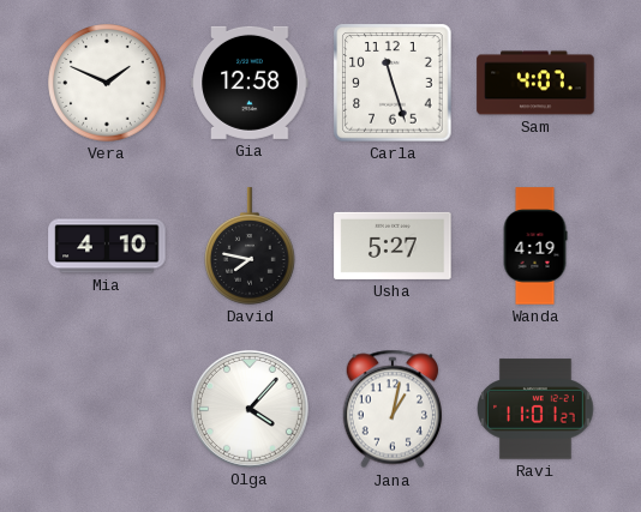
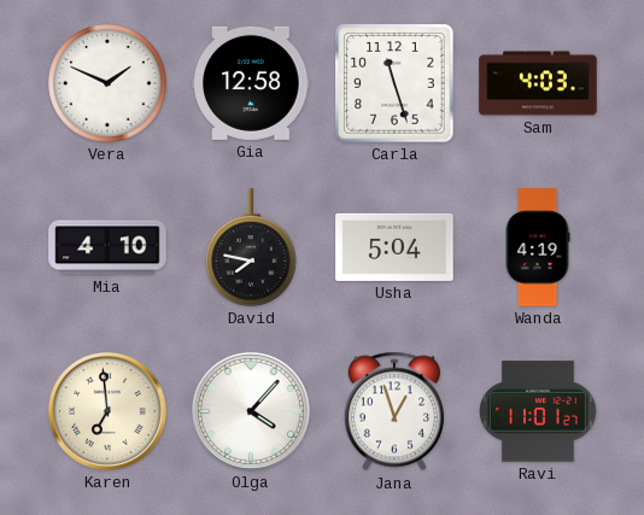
Sam: 4:07 -> 4:03
Usha: 5:27 -> 5:04
Karen: none -> 6:59
Jana: 1:02 -> 12:57
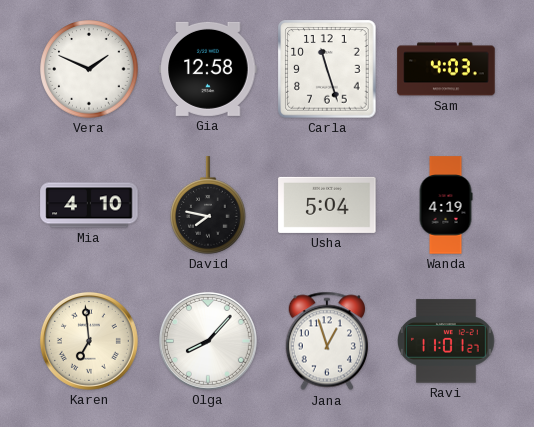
Olga: 4:07 -> 8:07
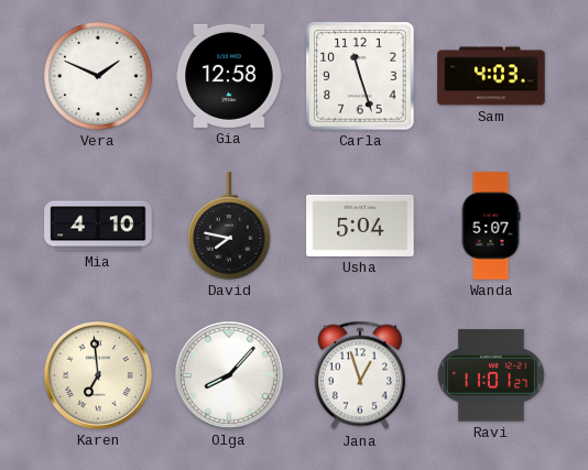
Wanda: 4:19 -> 5:07
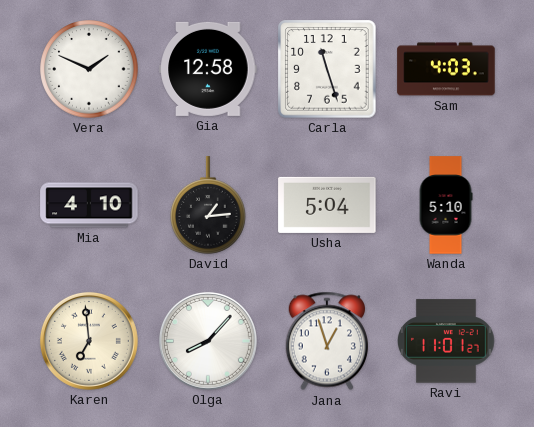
David: 7:47 -> 1:14
Wanda: 5:07 -> 5:10
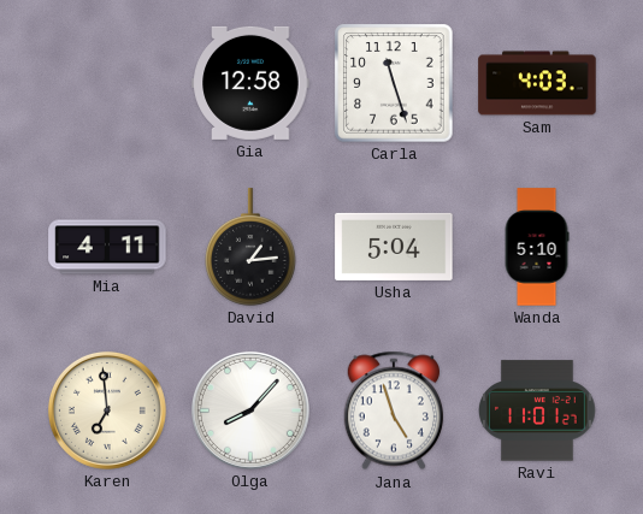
Vera: 1:49 -> none
Mia: 4:10 -> 4:11
Jana: 12:57 -> 4:57
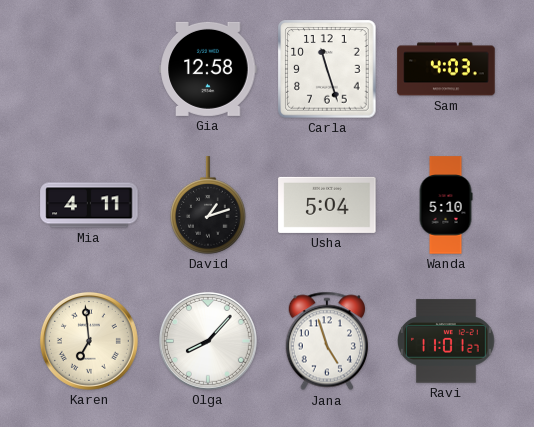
David: 1:14 -> 1:12
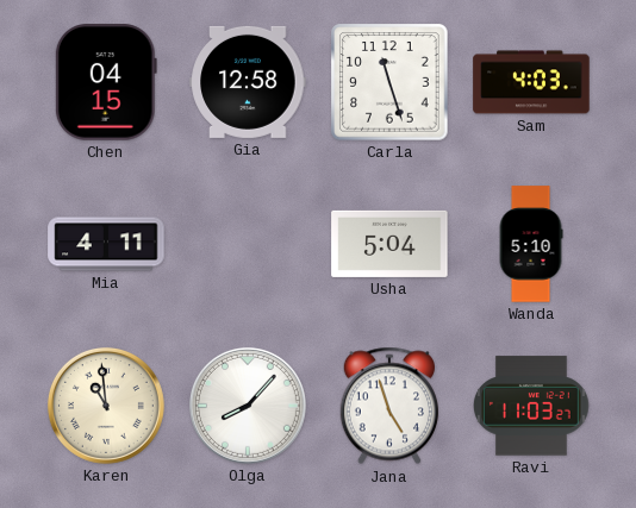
Chen: none -> 04:15
David: 1:12 -> none
Karen: 6:59 -> 10:59
Ravi: 11:01 -> 11:03
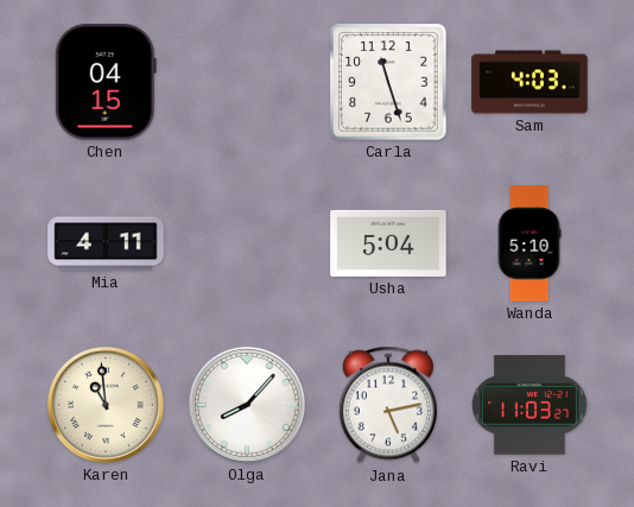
Gia: 12:58 -> none
Jana: 4:57 -> 5:13
